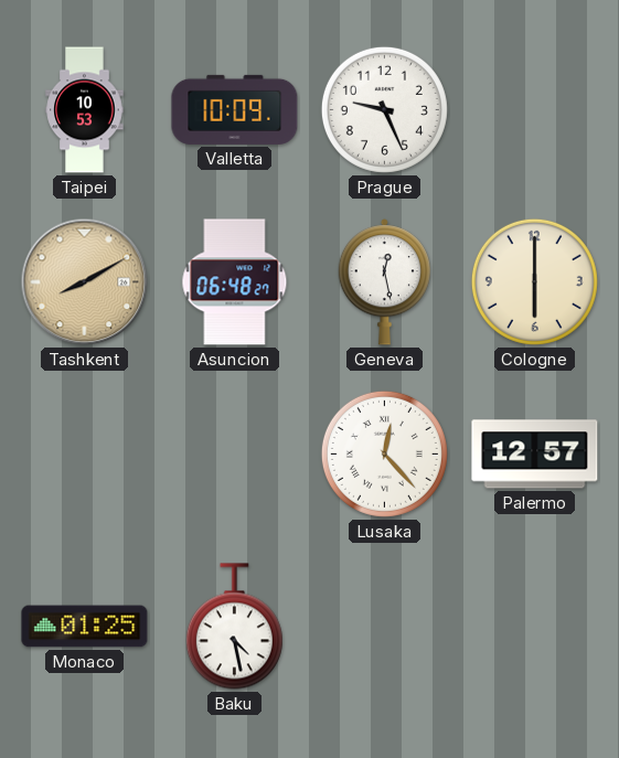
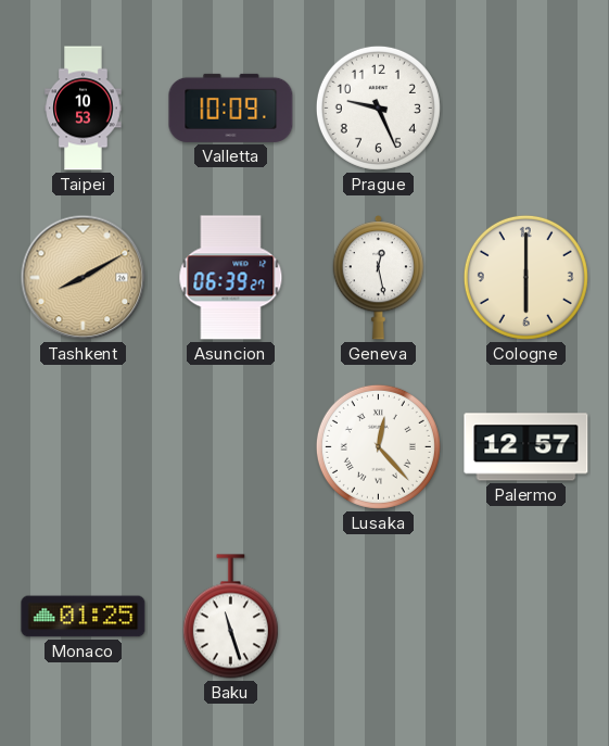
Asuncion: 06:48 -> 06:39
Baku: 4:28 -> 11:27
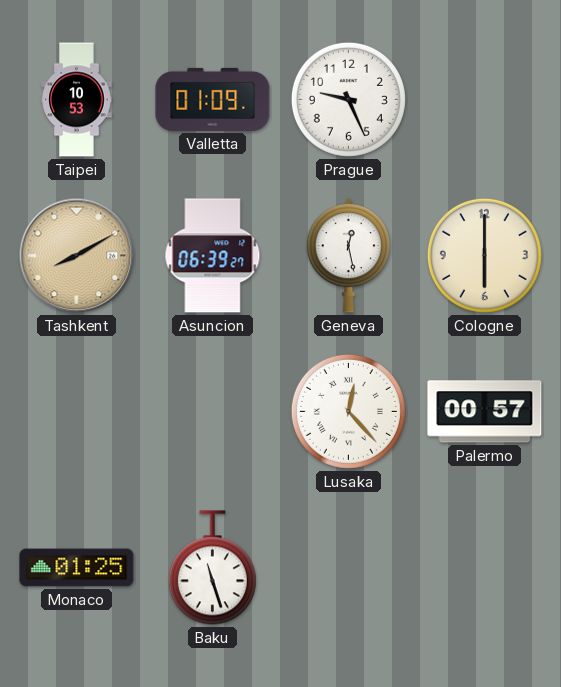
Valletta: 10:09 -> 01:09
Palermo: 12:57 -> 00:57
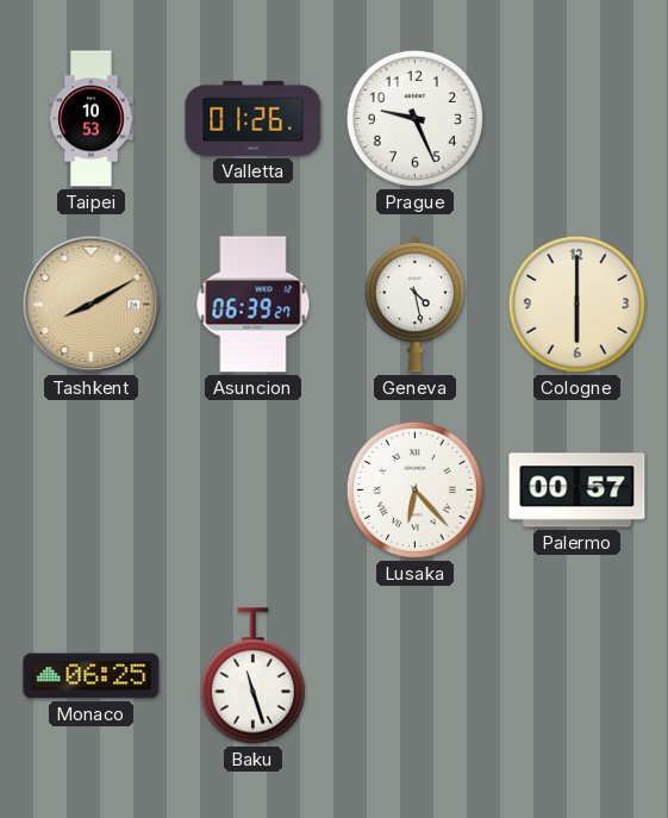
Valletta: 01:09 -> 01:26
Geneva: 12:28 -> 4:28
Lusaka: 12:23 -> 6:23
Monaco: 01:25 -> 06:25
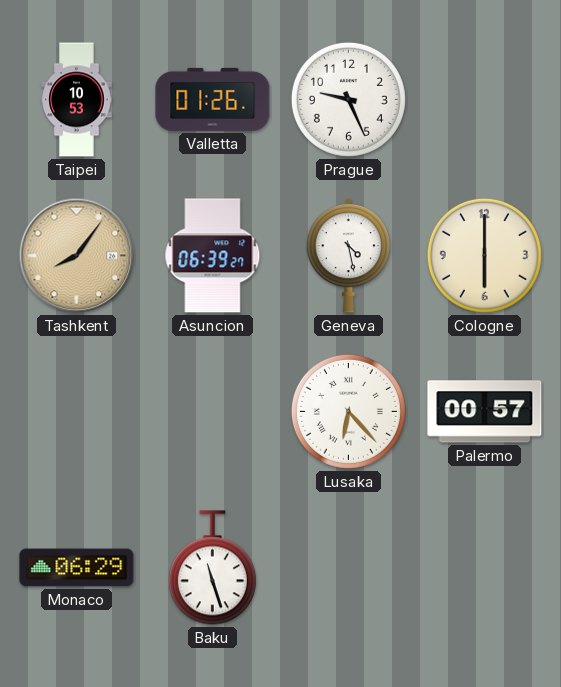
Tashkent: 8:10 -> 8:06
Monaco: 06:25 -> 06:29
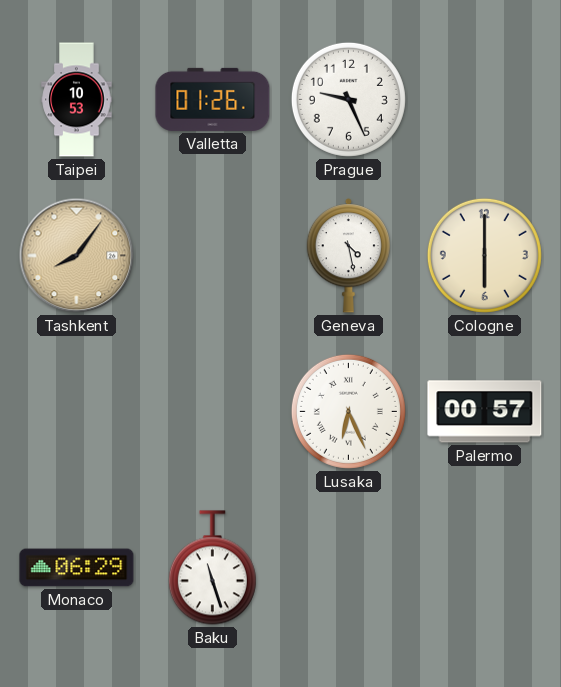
Asuncion: 06:39 -> none
Lusaka: 6:23 -> 6:26
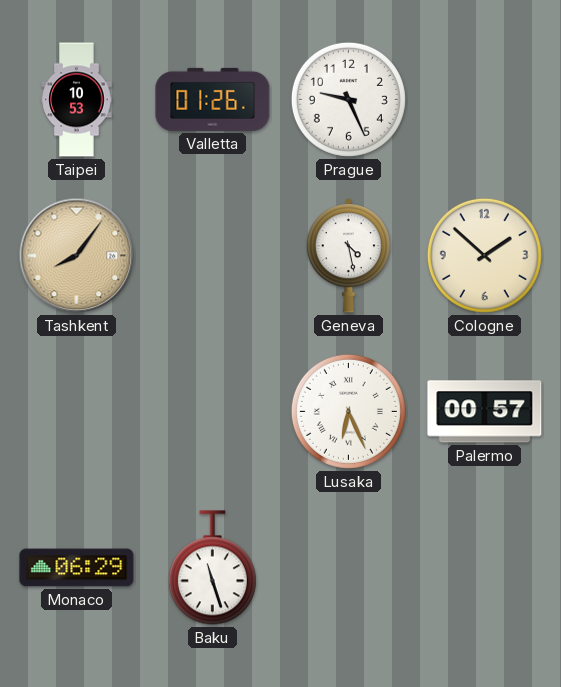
Cologne: 6:00 -> 1:52
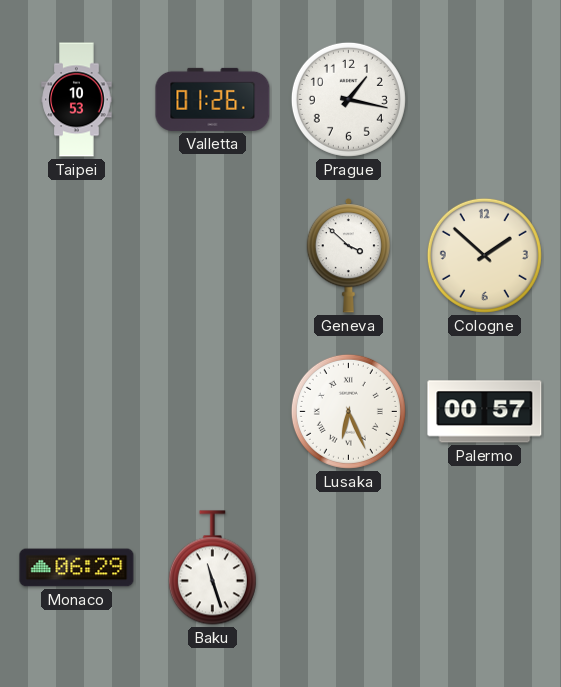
Prague: 9:26 -> 1:17
Tashkent: 8:06 -> none
Geneva: 4:28 -> 3:52
